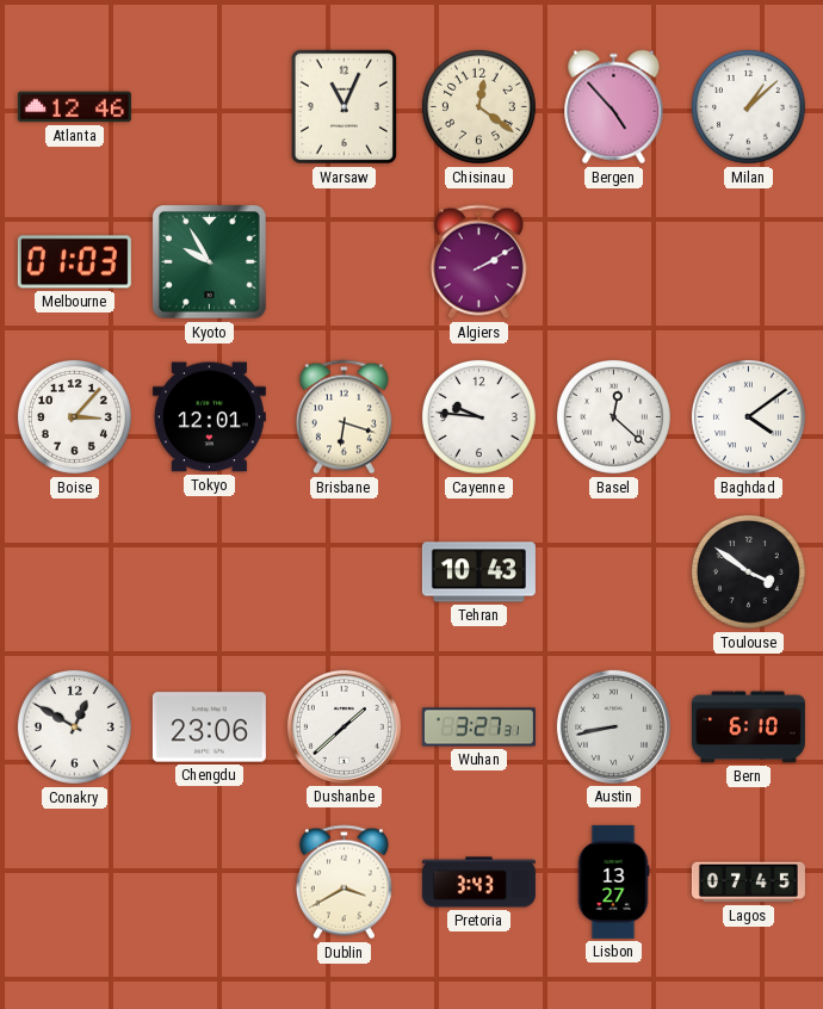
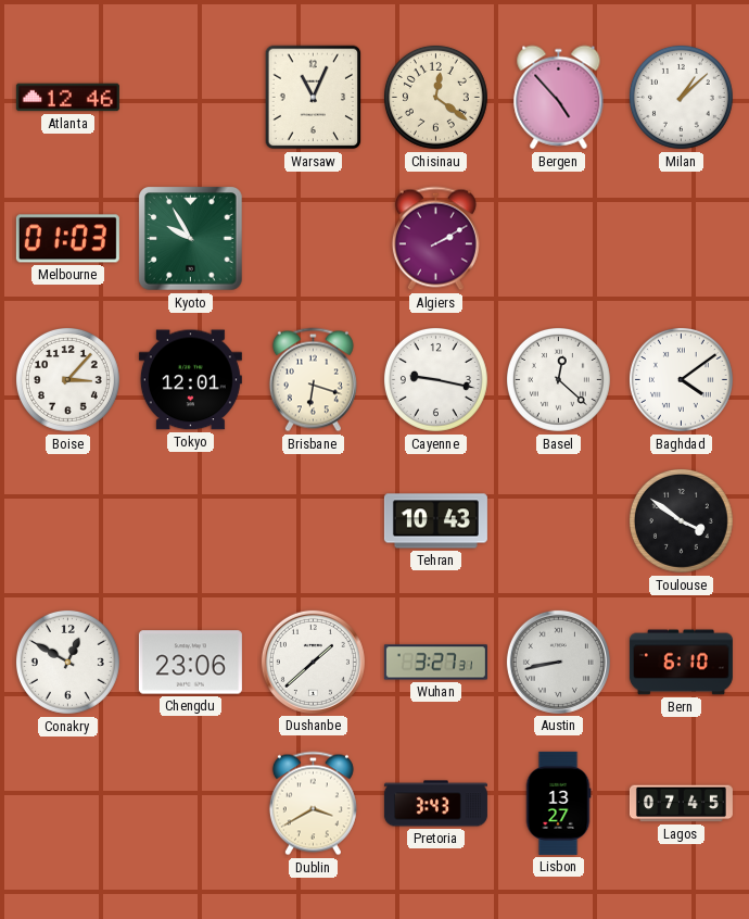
Cayenne: 9:46 -> 9:17
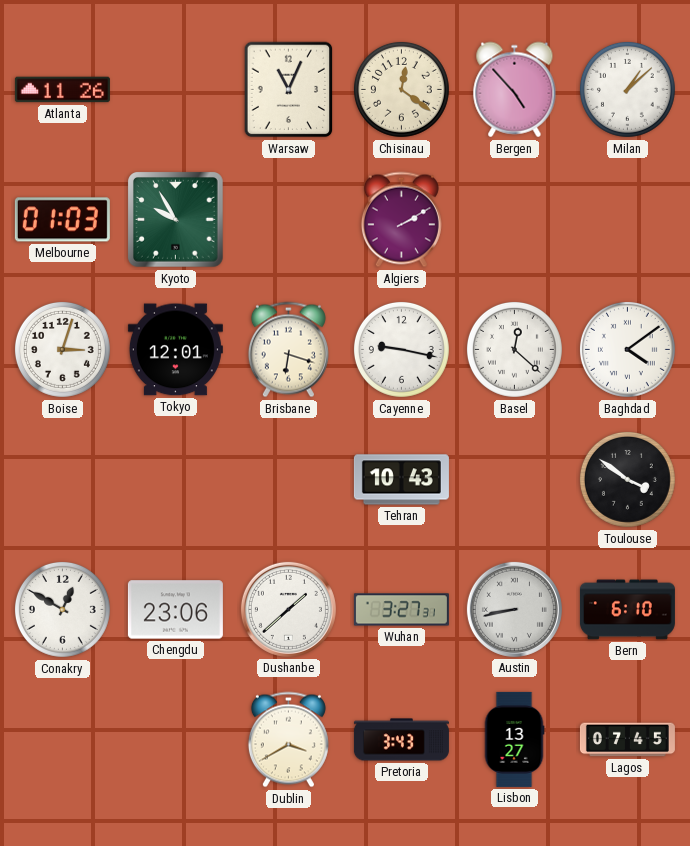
Atlanta: 12:46 -> 11:26
Boise: 3:07 -> 3:03
